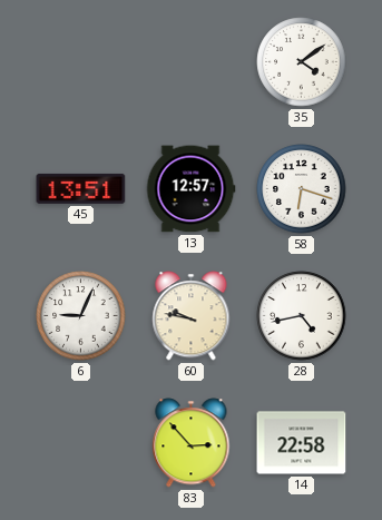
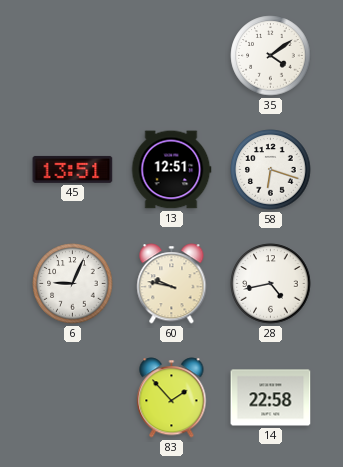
13: 12:57 -> 12:51
83: 2:53 -> 1:53
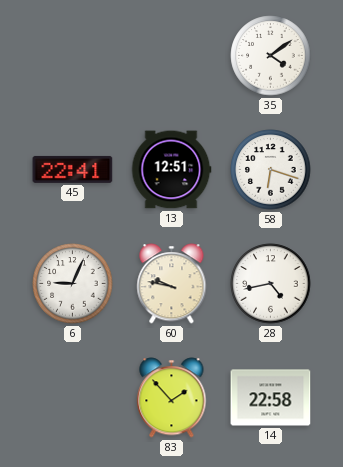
45: 13:51 -> 22:41
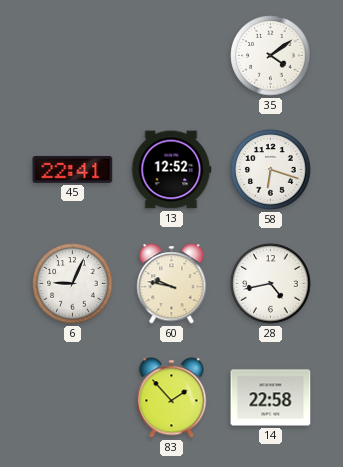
13: 12:51 -> 12:52
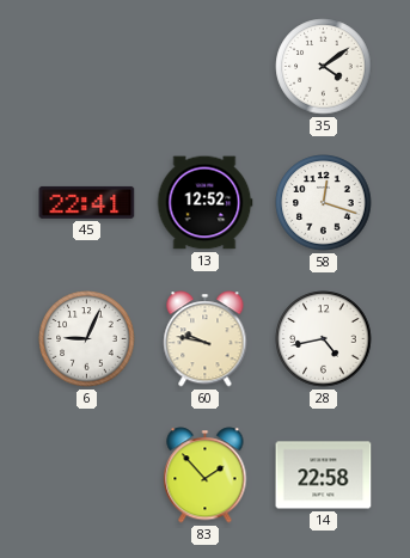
58: 6:18 -> 12:18
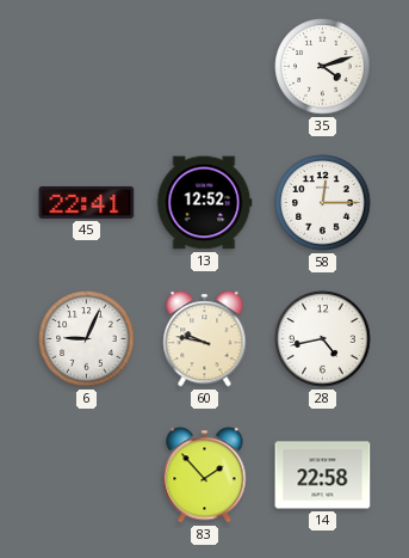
35: 4:09 -> 4:12
58: 12:18 -> 12:15
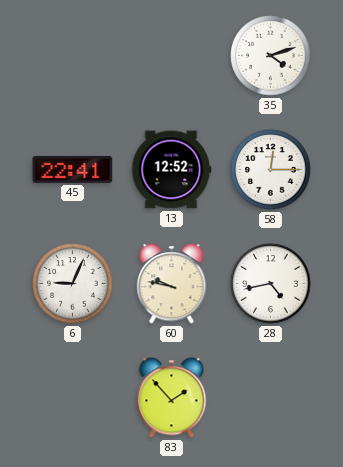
14: 22:58 -> none
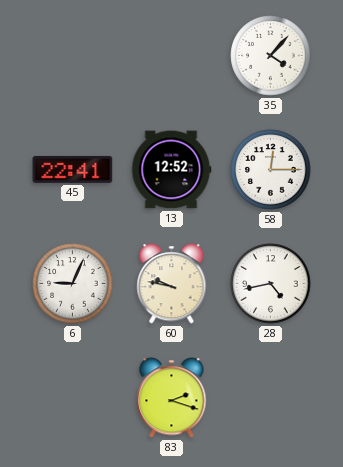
35: 4:12 -> 4:07
83: 1:53 -> 2:18
